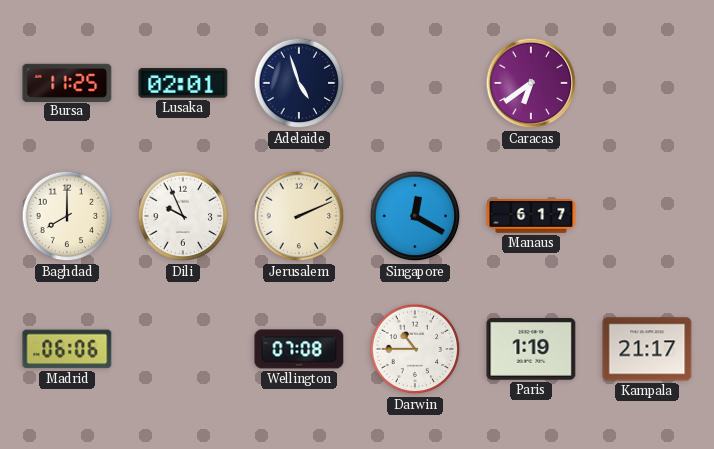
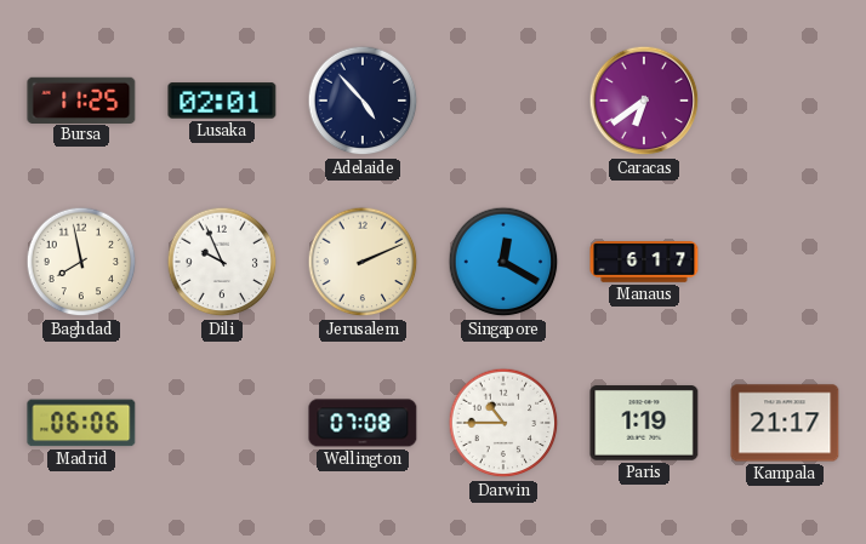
Adelaide: 4:57 -> 4:53
Baghdad: 8:00 -> 7:58
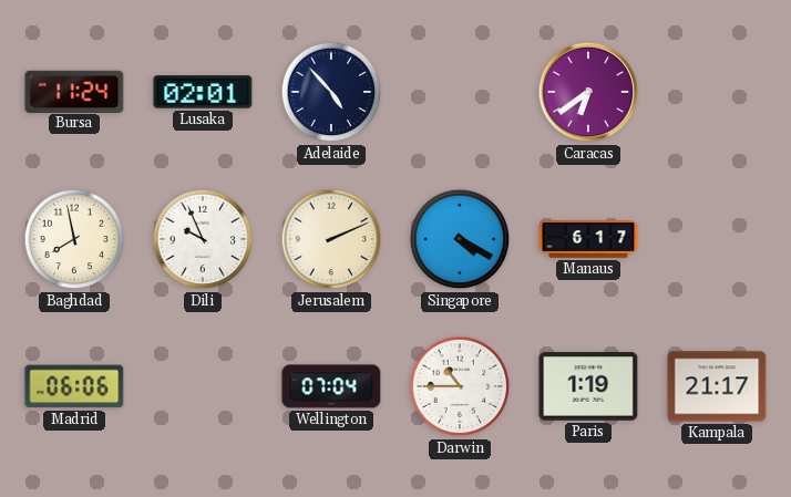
Bursa: 11:25 -> 11:24
Singapore: 12:20 -> 4:20
Wellington: 07:08 -> 07:04
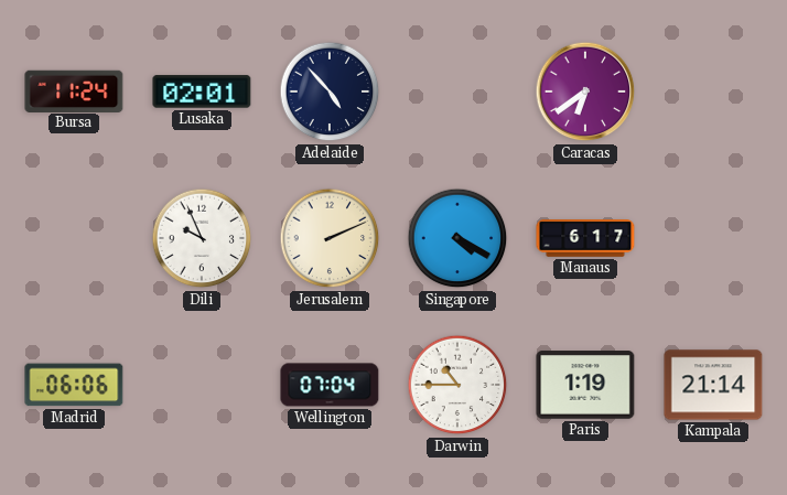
Baghdad: 7:58 -> none
Kampala: 21:17 -> 21:14
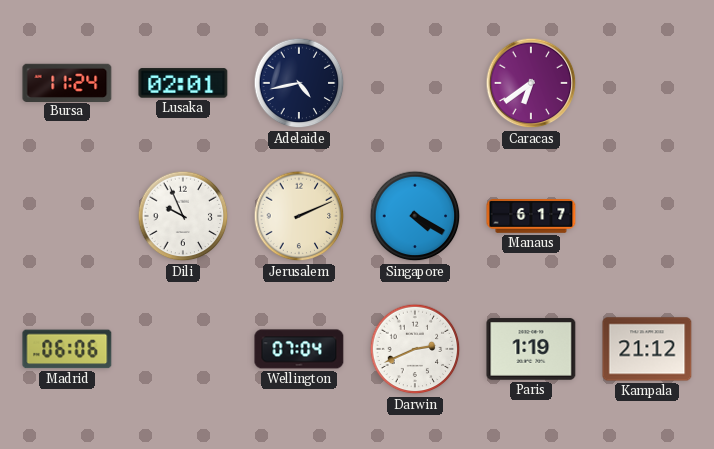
Adelaide: 4:53 -> 4:43
Darwin: 10:45 -> 2:41
Kampala: 21:14 -> 21:12
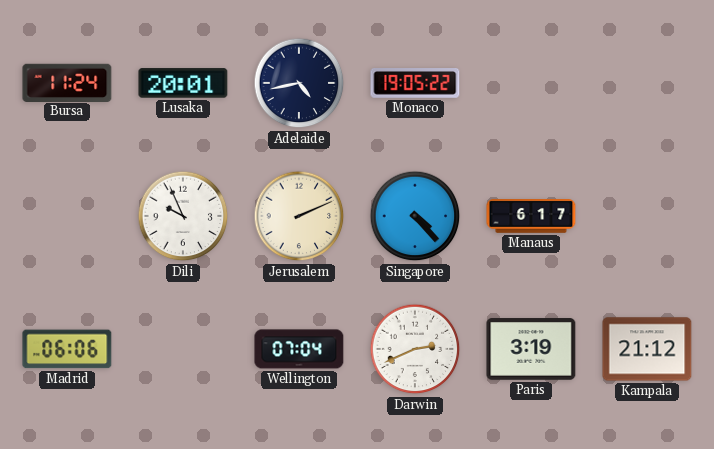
Lusaka: 02:01 -> 20:01
Monaco: none -> 19:05
Caracas: 6:39 -> none
Singapore: 4:20 -> 4:23
Paris: 1:19 -> 3:19
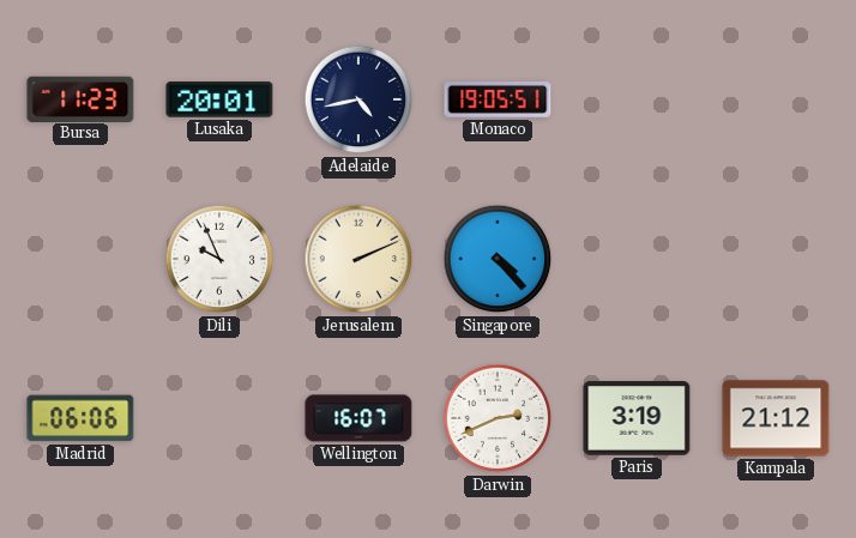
Bursa: 11:24 -> 11:23
Monaco: 19:05:22 -> 19:05:51
Manaus: 6:17 -> none
Wellington: 07:04 -> 16:07
